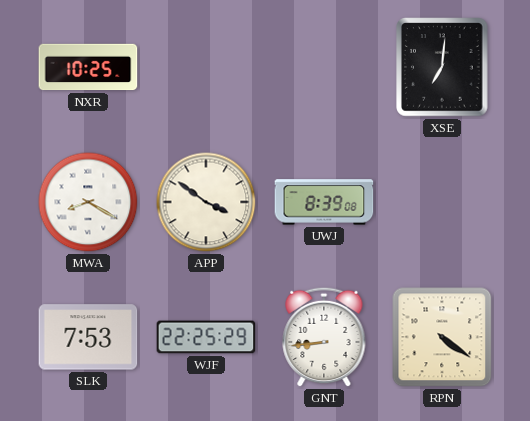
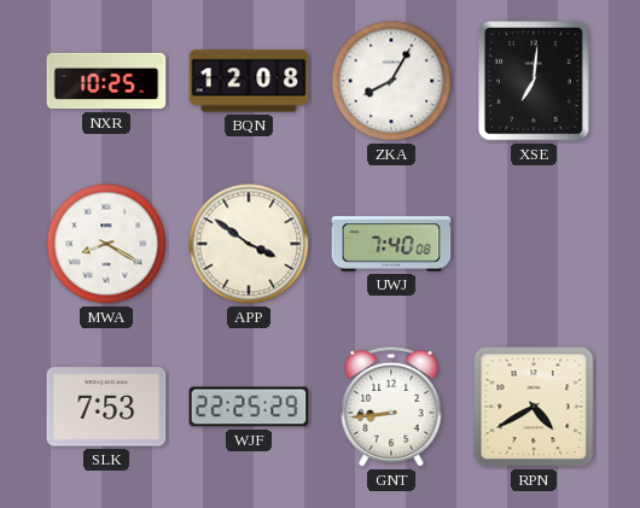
BQN: none -> 12:08
ZKA: none -> 8:05
UWJ: 8:39 -> 7:40
RPN: 4:21 -> 4:40
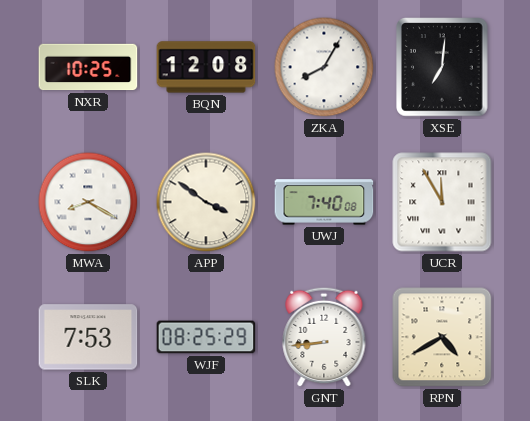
UCR: none -> 11:55
WJF: 22:25 -> 08:25
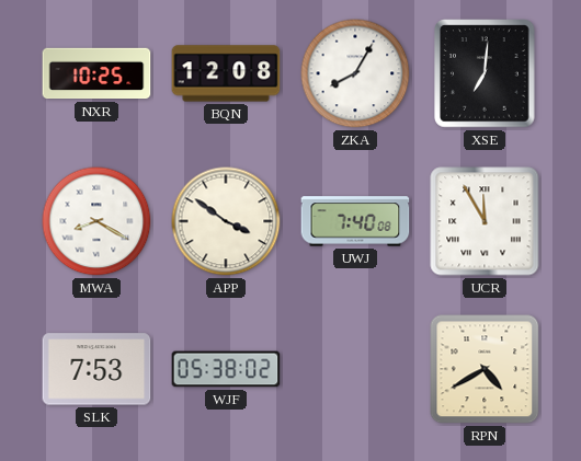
WJF: 08:25 -> 05:38
GNT: 8:44 -> none
